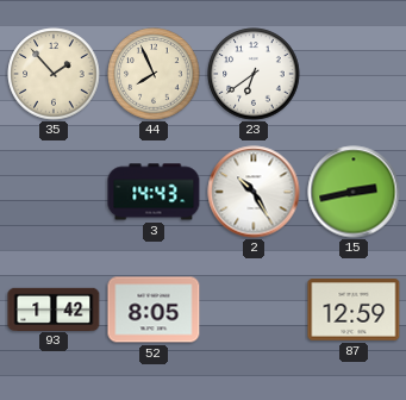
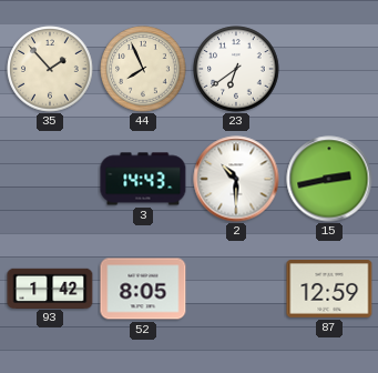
2: 10:25 -> 10:30
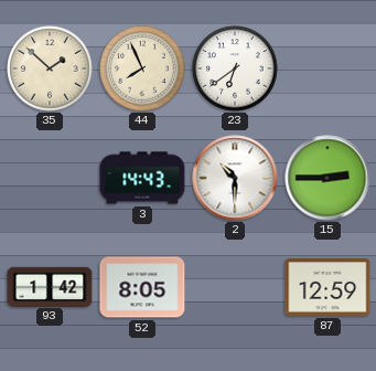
35: 1:53 -> 1:52
15: 2:43 -> 2:45
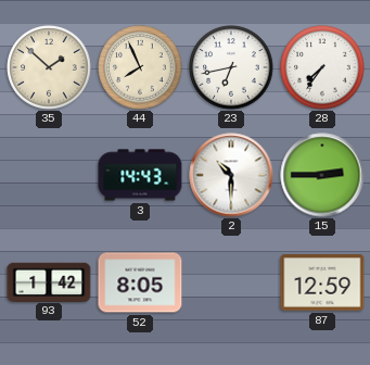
23: 6:39 -> 6:43
28: none -> 7:36
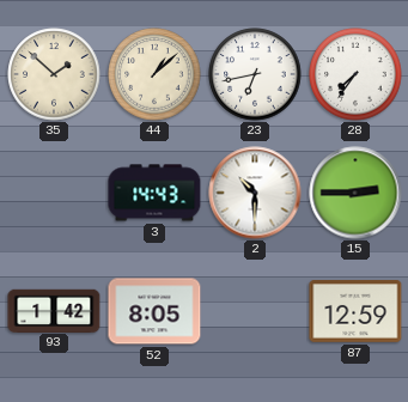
44: 7:56 -> 1:08
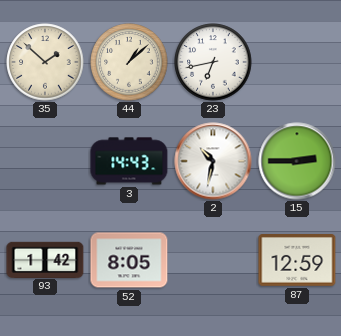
28: 7:36 -> none
2: 10:30 -> 10:32
